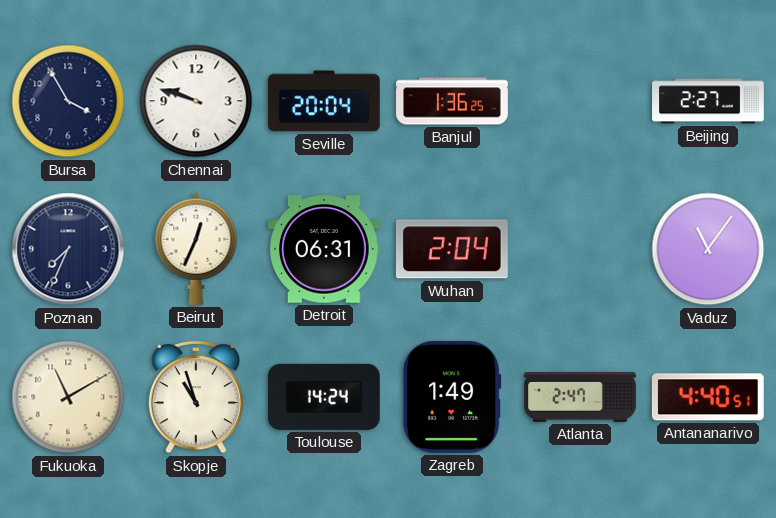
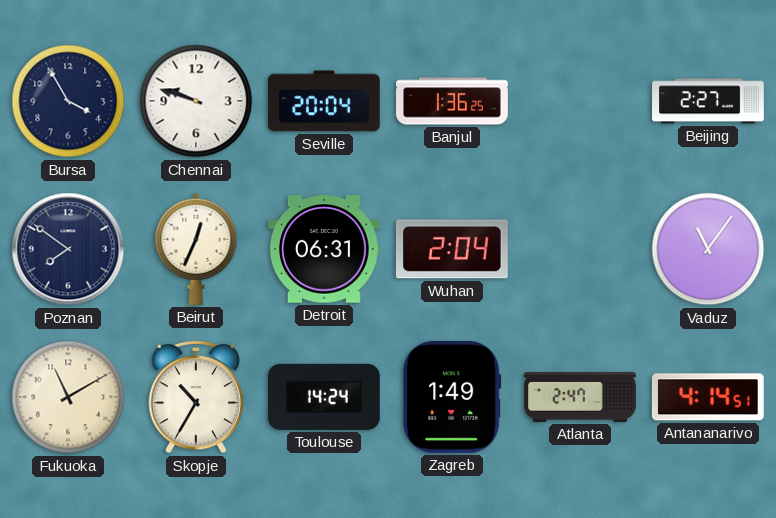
Poznan: 7:34 -> 7:51
Skopje: 10:57 -> 10:35
Antananarivo: 4:40 -> 4:14
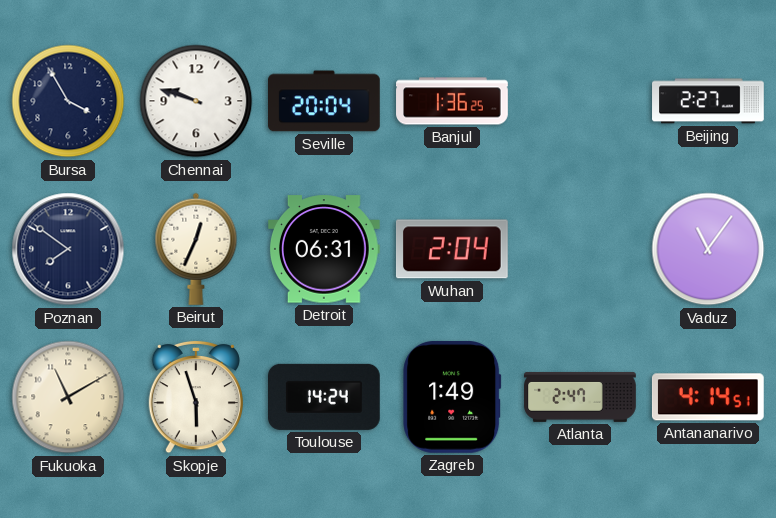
Skopje: 10:35 -> 5:57
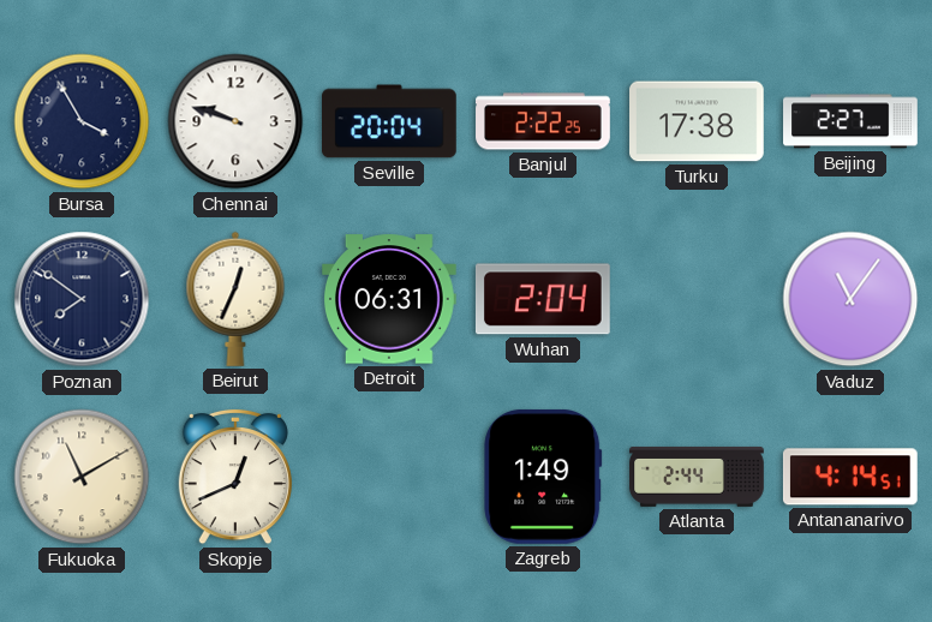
Banjul: 1:36 -> 2:22
Turku: none -> 17:38
Skopje: 5:57 -> 12:41
Toulouse: 14:24 -> none
Atlanta: 2:47 -> 2:44
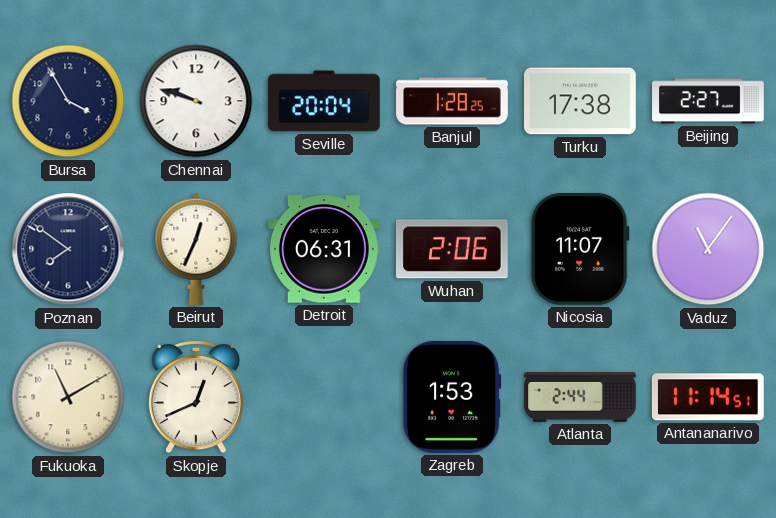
Banjul: 2:22 -> 1:28
Wuhan: 2:04 -> 2:06
Nicosia: none -> 11:07
Zagreb: 1:49 -> 1:53
Antananarivo: 4:14 -> 11:14
